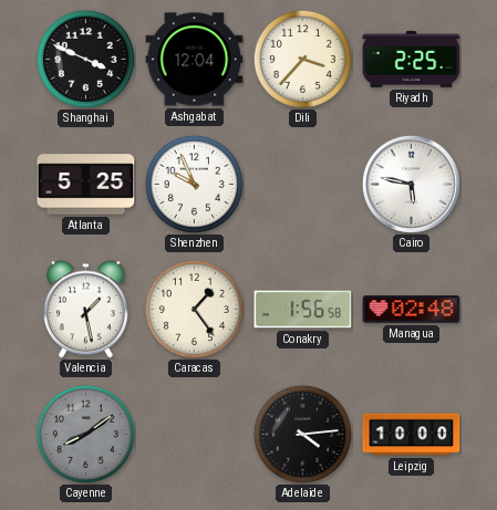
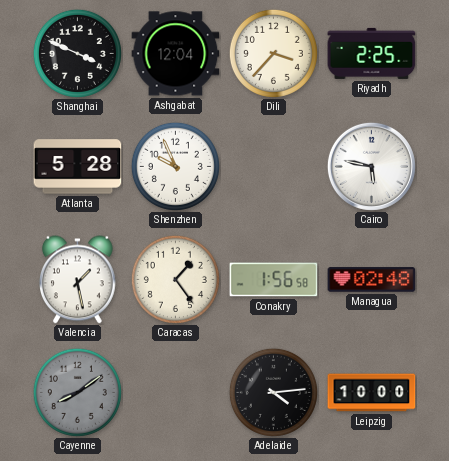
Atlanta: 5:25 -> 5:28
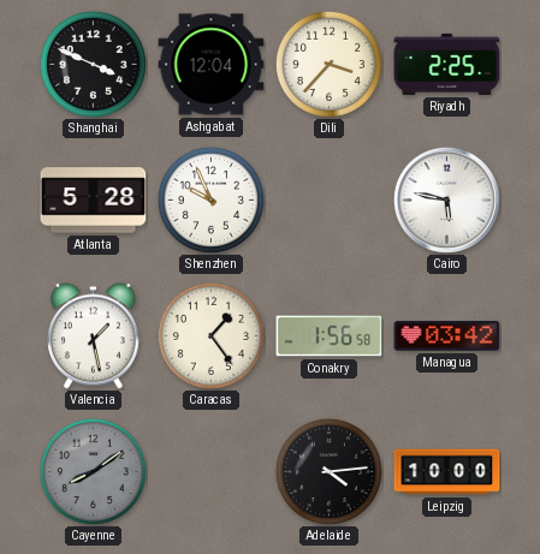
Managua: 02:48 -> 03:42
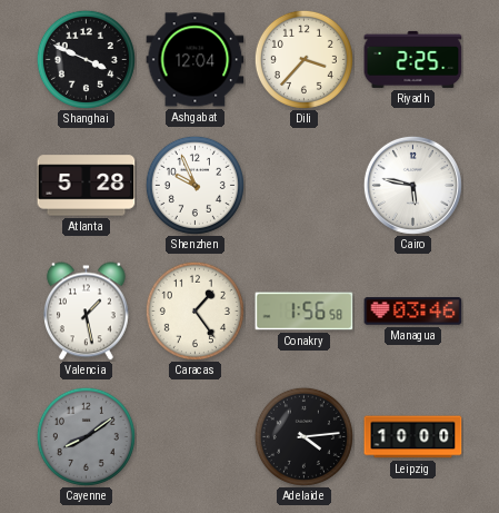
Managua: 03:42 -> 03:46
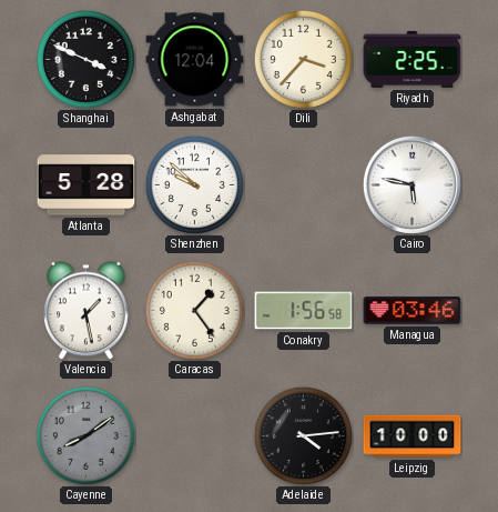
Shenzhen: 9:56 -> 9:52
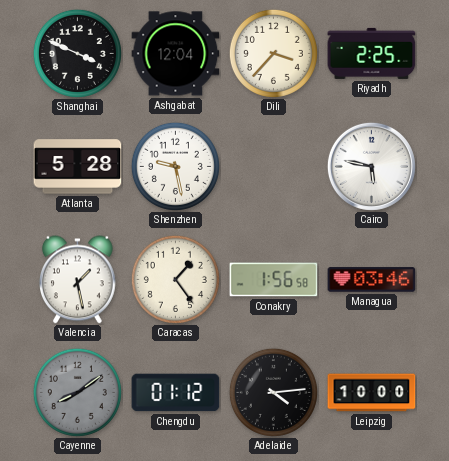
Shenzhen: 9:52 -> 9:28
Chengdu: none -> 01:12
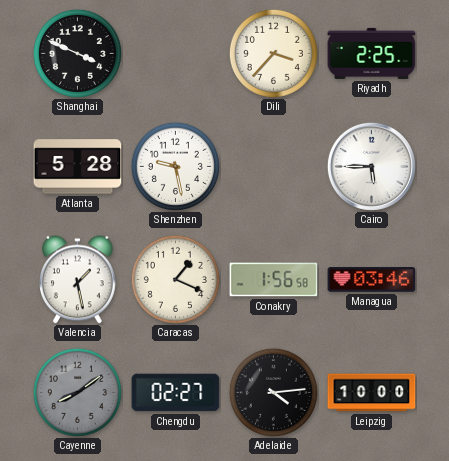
Ashgabat: 12:04 -> none
Cairo: 5:47 -> 5:45
Caracas: 1:24 -> 1:19
Chengdu: 01:12 -> 02:27
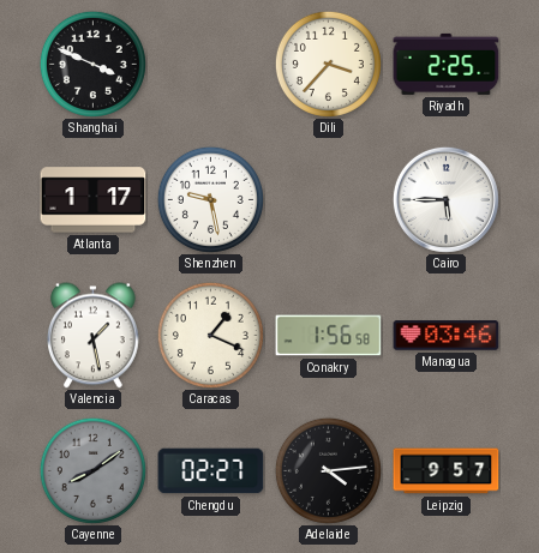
Atlanta: 5:28 -> 1:17
Leipzig: 10:00 -> 9:57
